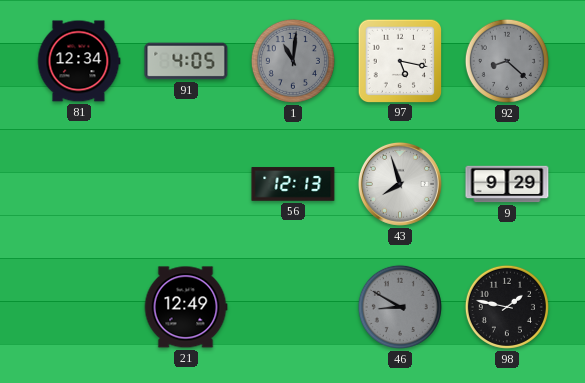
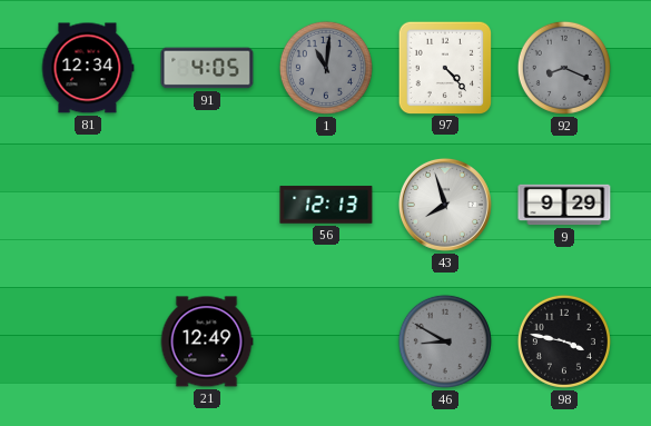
97: 5:17 -> 4:23
92: 8:22 -> 8:19
98: 1:47 -> 3:47
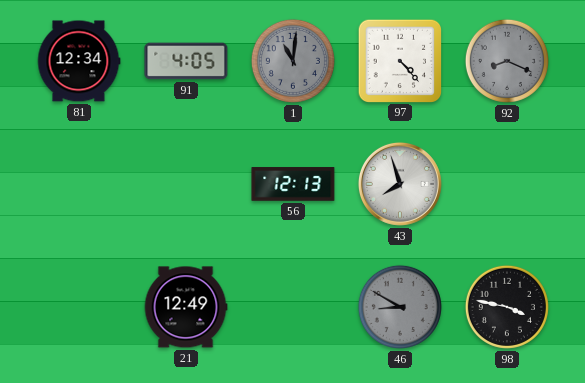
9: 9:29 -> none
